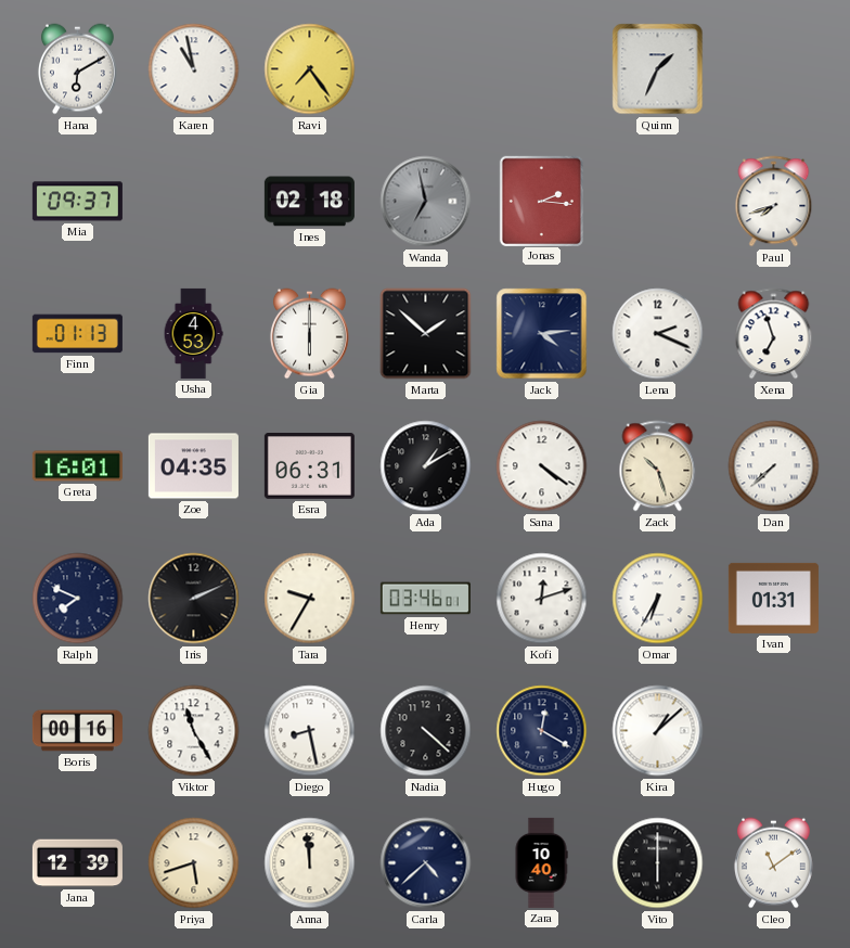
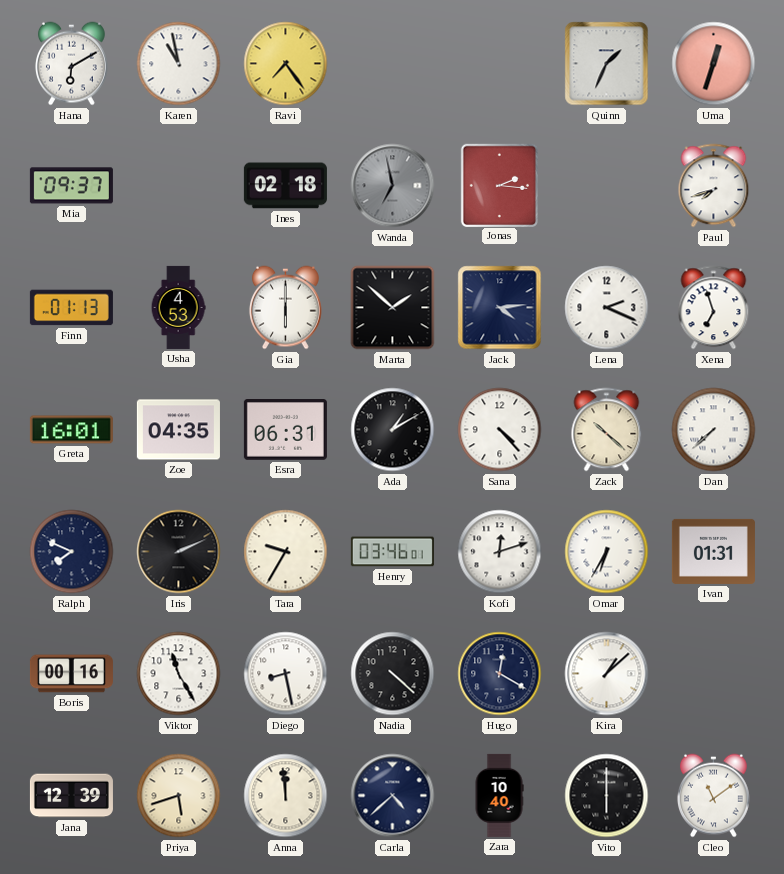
Uma: none -> 12:33
Sana: 4:21 -> 4:23
Zack: 10:27 -> 10:22
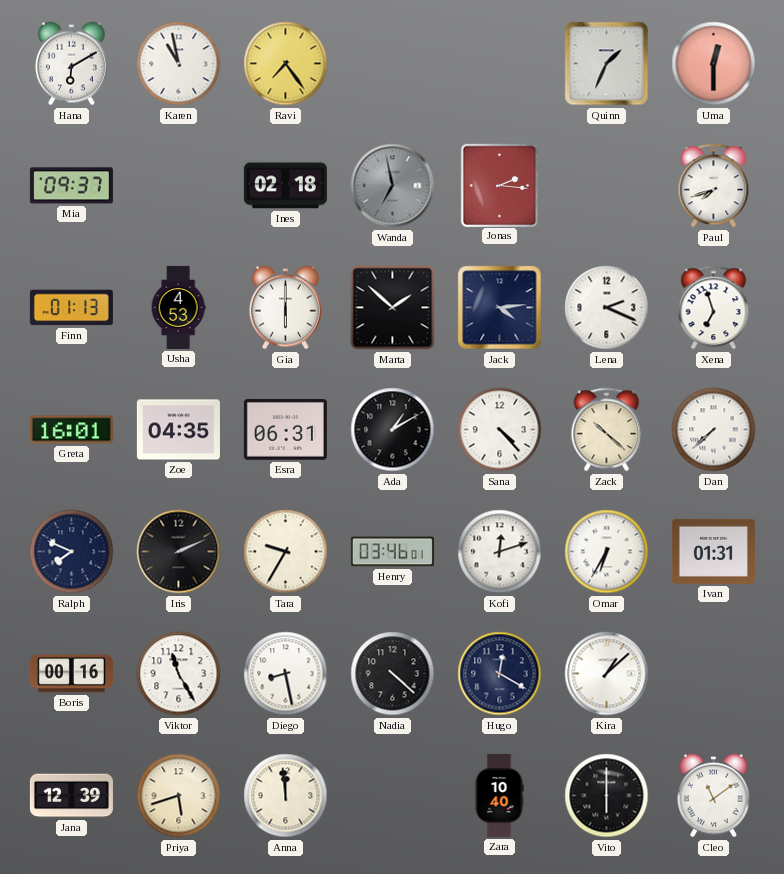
Uma: 12:33 -> 12:30
Carla: 4:38 -> none
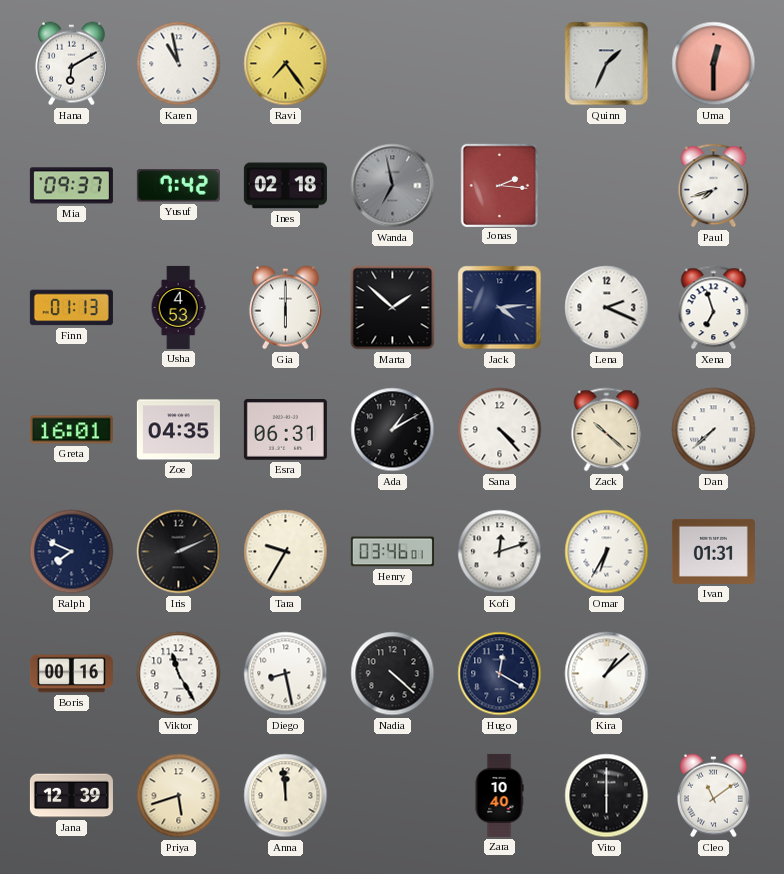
Yusuf: none -> 7:42
